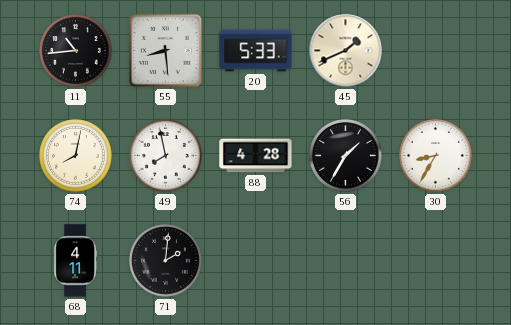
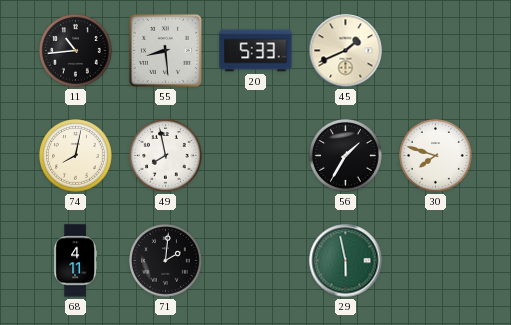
88: 4:28 -> none
30: 8:35 -> 7:48
29: none -> 5:58
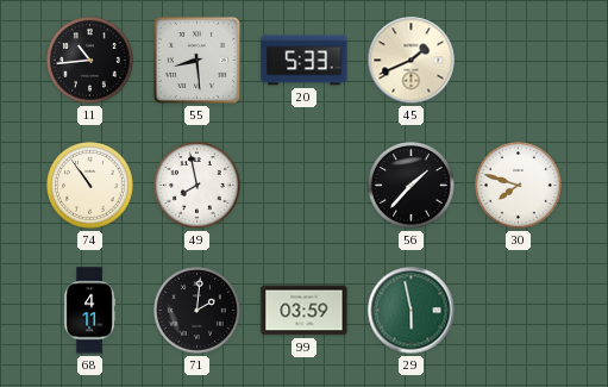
74: 8:02 -> 10:54
56: 1:35 -> 1:37
99: none -> 03:59
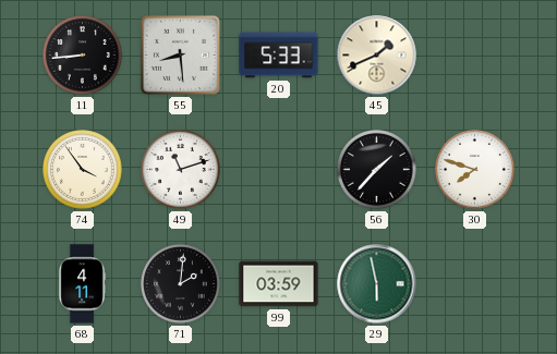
11: 10:44 -> 8:44
74: 10:54 -> 3:54
49: 7:58 -> 11:12
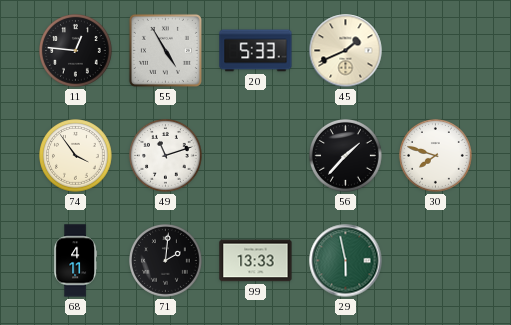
11: 8:44 -> 12:46
55: 8:29 -> 4:55
99: 03:59 -> 13:33
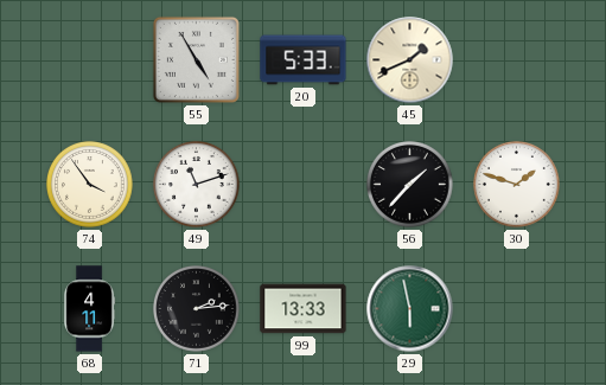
11: 12:46 -> none
30: 7:48 -> 1:48
71: 2:01 -> 2:14
